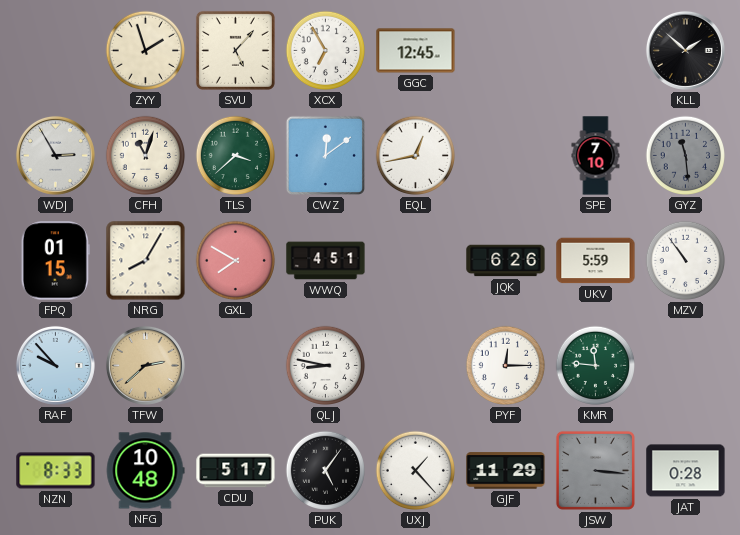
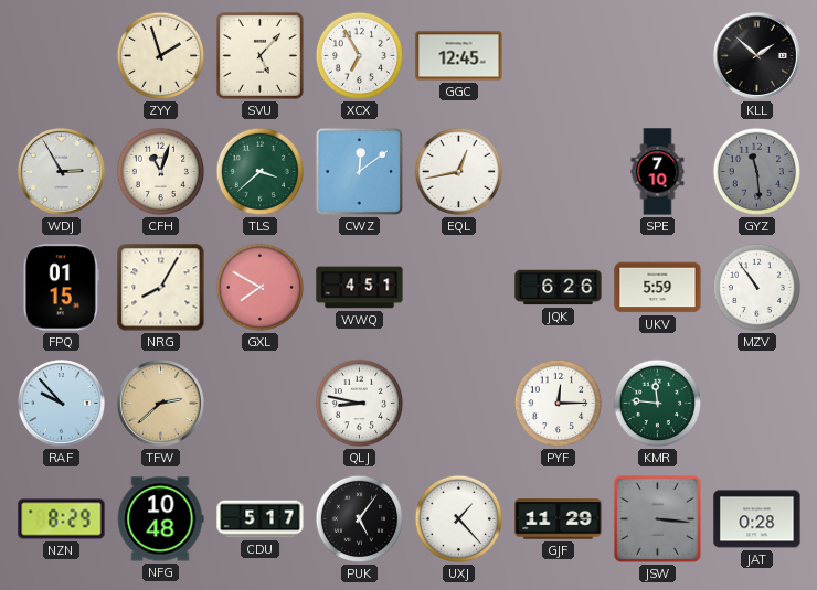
NZN: 8:33 -> 8:29
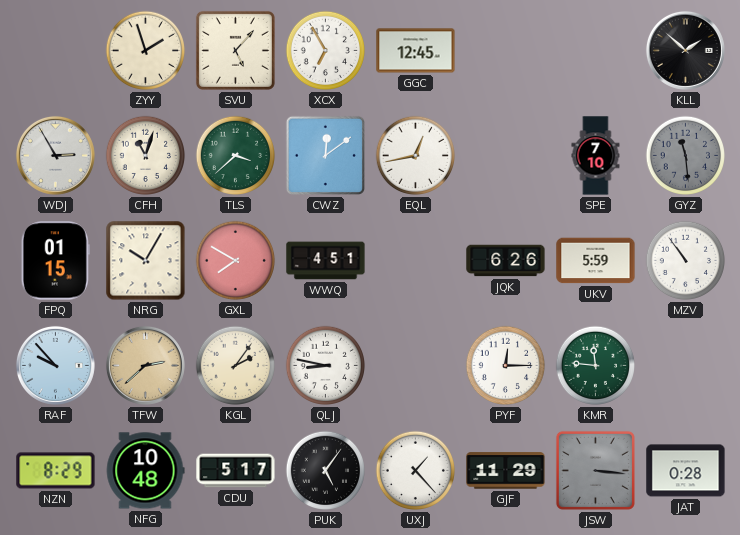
NRG: 8:05 -> 10:05
KGL: none -> 2:06
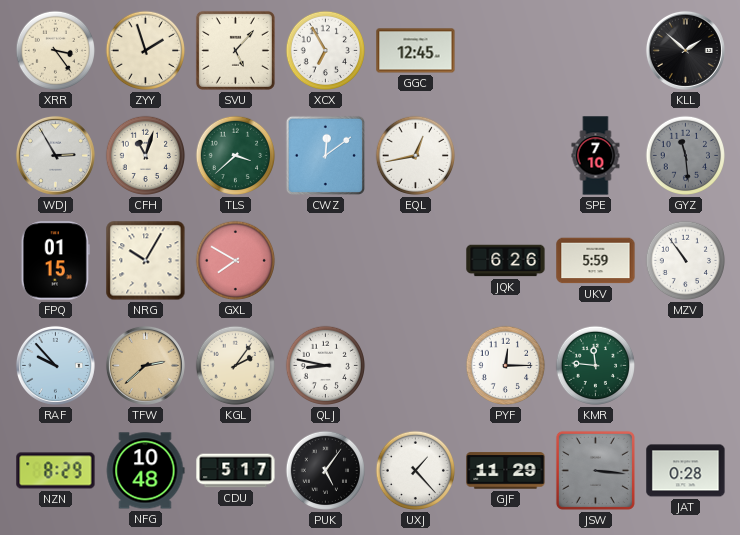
XRR: none -> 3:24
WWQ: 4:51 -> none
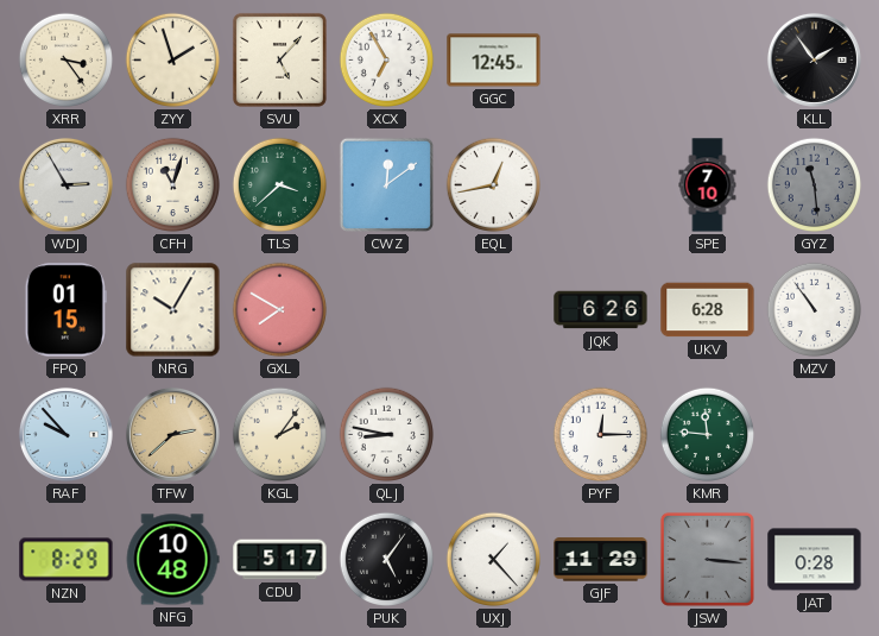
KLL: 1:52 -> 1:54
UKV: 5:59 -> 6:28
